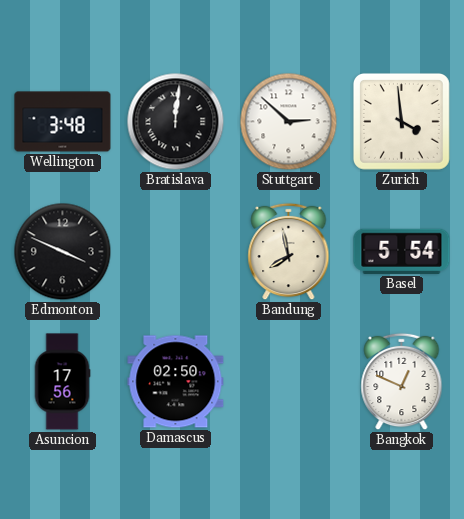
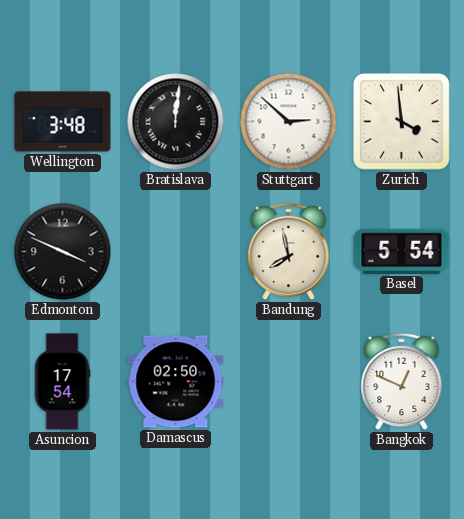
Asuncion: 17:56 -> 17:54
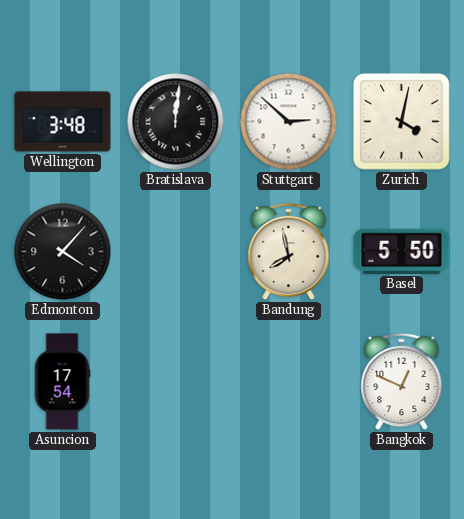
Zurich: 3:59 -> 4:02
Edmonton: 3:49 -> 4:07
Basel: 5:54 -> 5:50
Damascus: 02:50 -> none
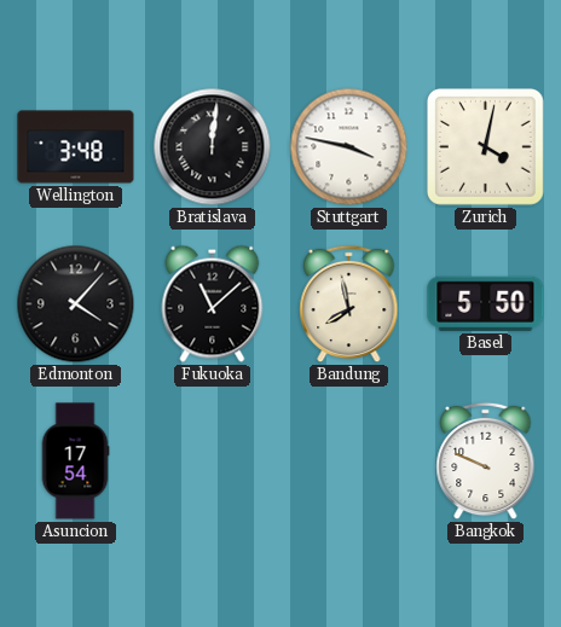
Stuttgart: 2:52 -> 3:47
Fukuoka: none -> 11:08
Bangkok: 12:49 -> 9:49
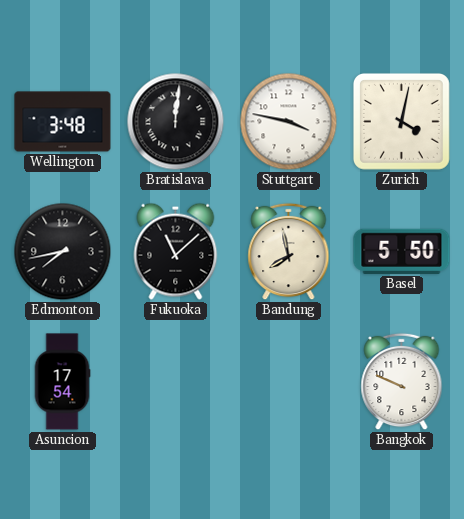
Edmonton: 4:07 -> 7:43
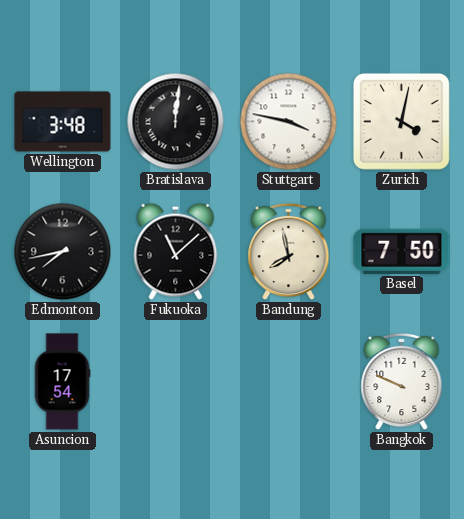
Basel: 5:50 -> 7:50
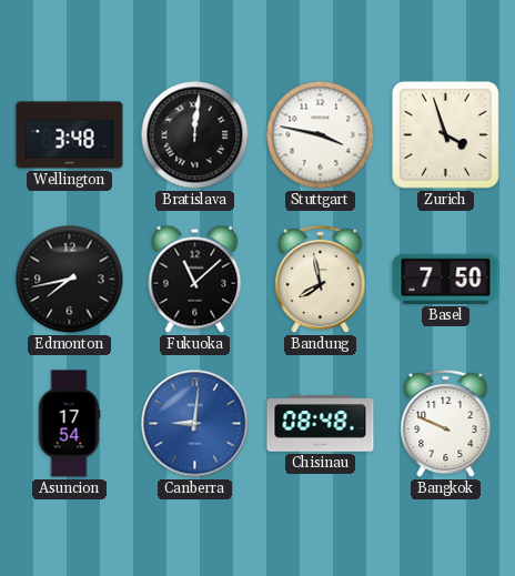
Zurich: 4:02 -> 3:57
Canberra: none -> 9:01
Chisinau: none -> 08:48
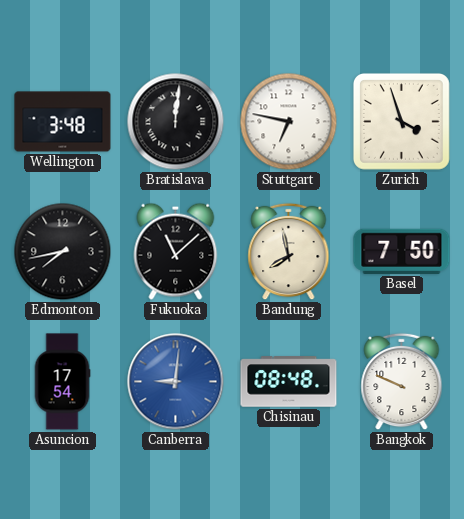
Stuttgart: 3:47 -> 6:47
